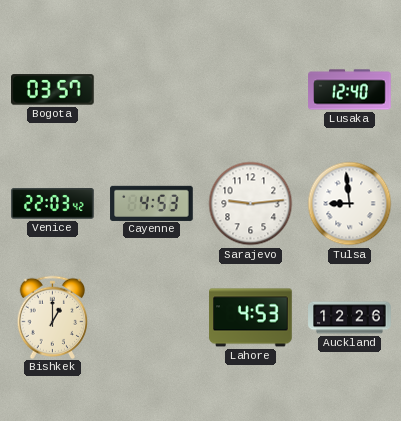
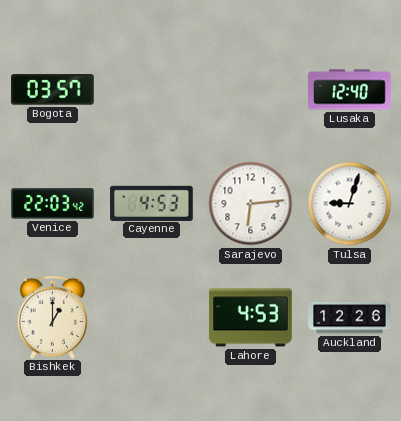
Sarajevo: 9:14 -> 6:14
Tulsa: 8:59 -> 9:03
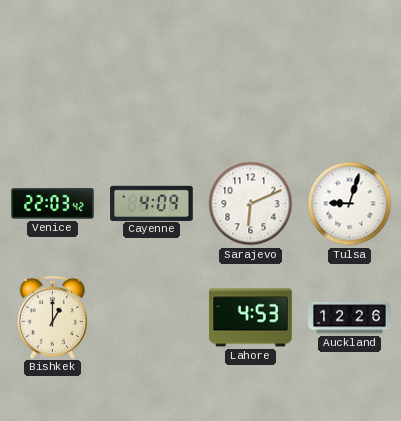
Bogota: 03:57 -> none
Lusaka: 12:40 -> none
Cayenne: 4:53 -> 4:09
Sarajevo: 6:14 -> 6:11
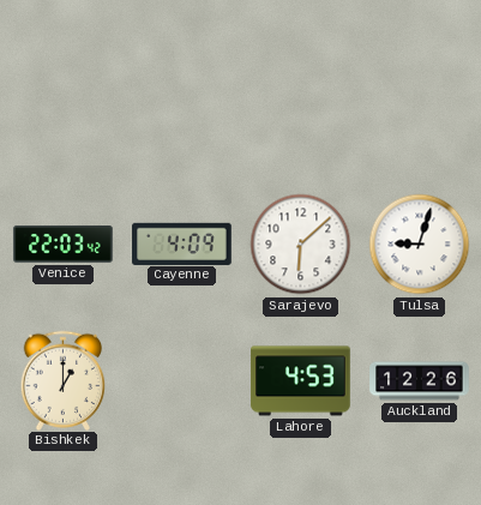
Sarajevo: 6:11 -> 6:08
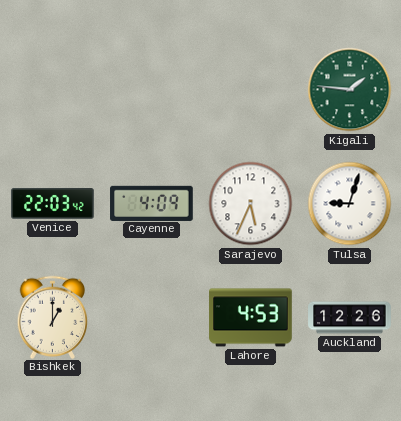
Kigali: none -> 1:46
Sarajevo: 6:08 -> 5:34
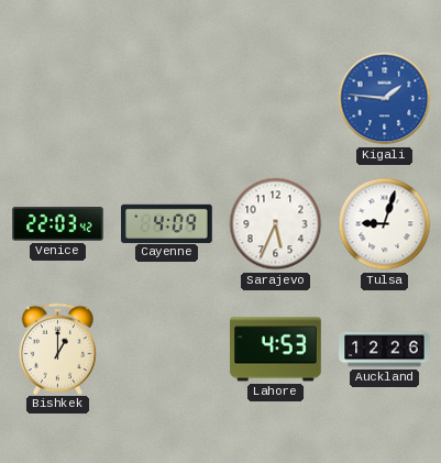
Kigali dial: green -> blue
